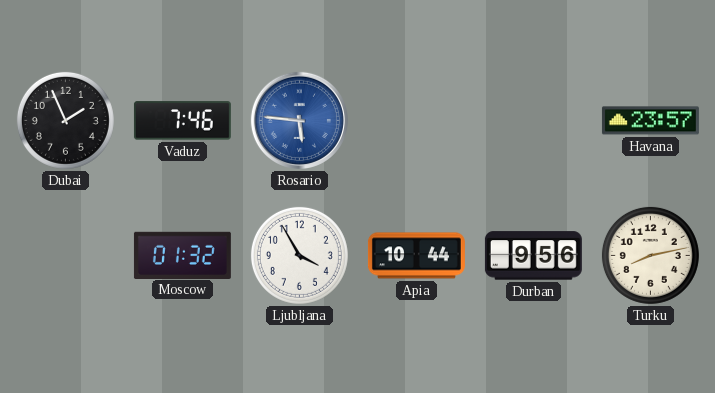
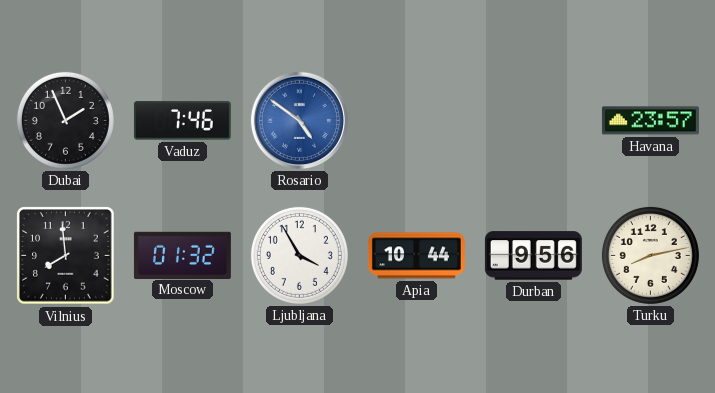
Rosario: 5:46 -> 4:51
Vilnius: none -> 7:59
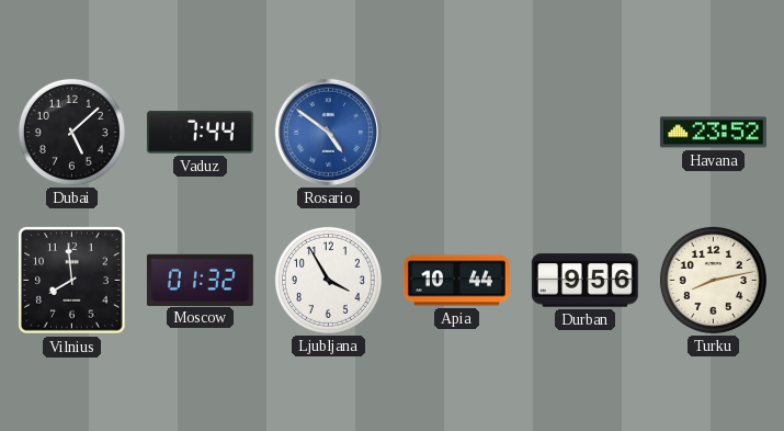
Dubai: 1:56 -> 5:08
Vaduz: 7:46 -> 7:44
Havana: 23:57 -> 23:52
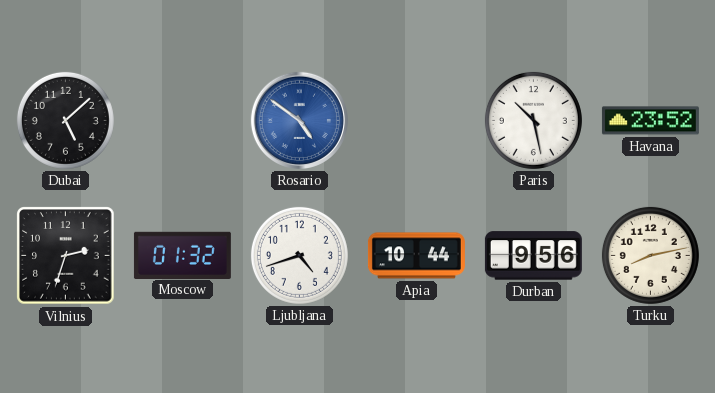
Vaduz: 7:44 -> none
Paris: none -> 10:28
Vilnius: 7:59 -> 2:33
Ljubljana: 3:55 -> 4:42
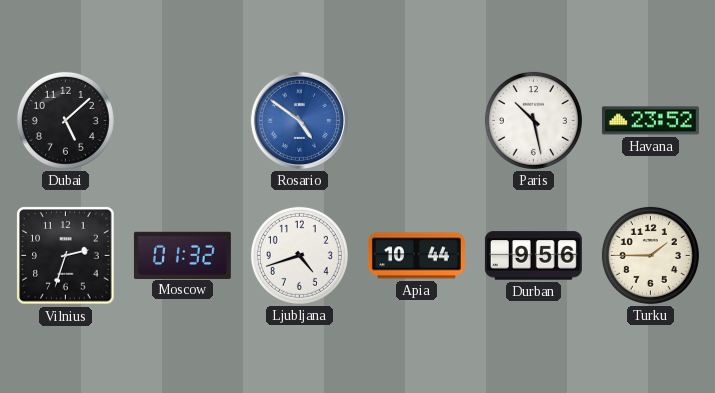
Turku: 8:13 -> 1:45
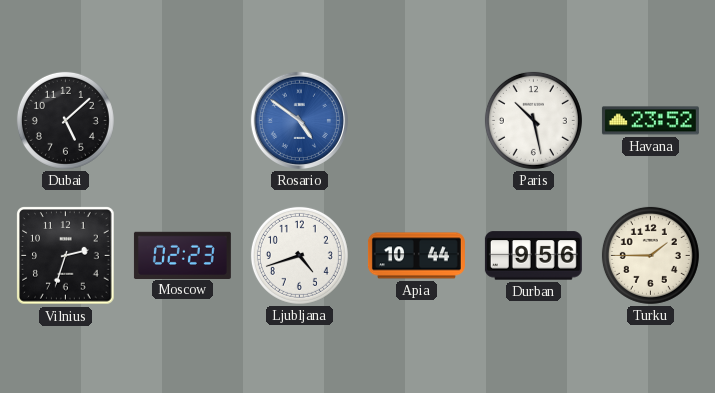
Moscow: 01:32 -> 02:23
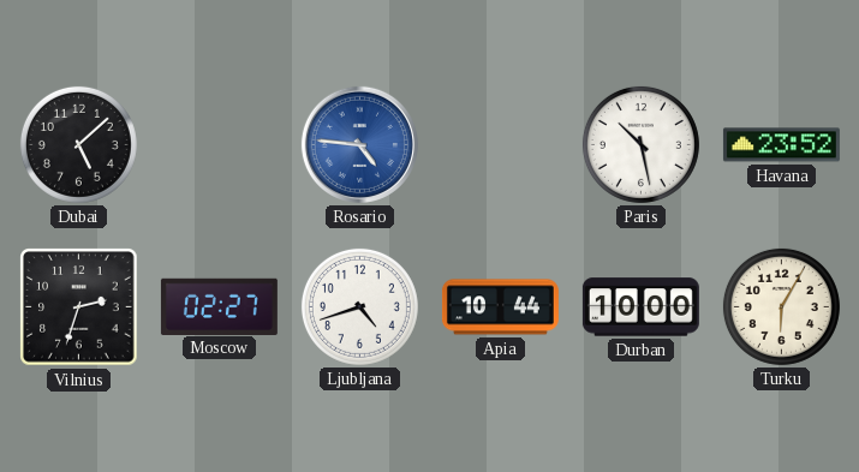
Rosario: 4:51 -> 4:46
Moscow: 02:23 -> 02:27
Durban: 9:56 -> 10:00
Turku: 1:45 -> 6:05
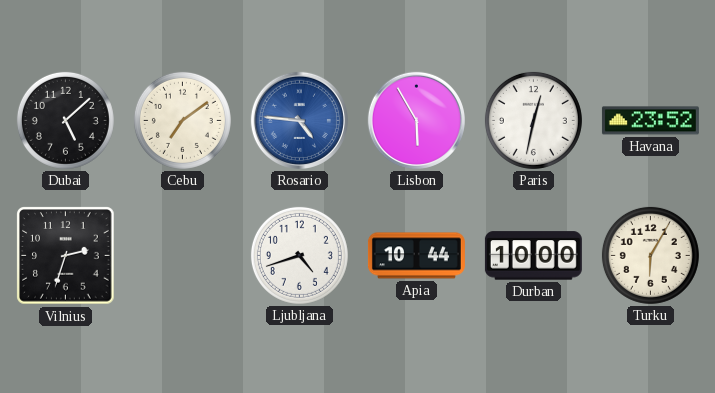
Cebu: none -> 7:09
Lisbon: none -> 5:55
Paris: 10:28 -> 12:32
Moscow: 02:27 -> none
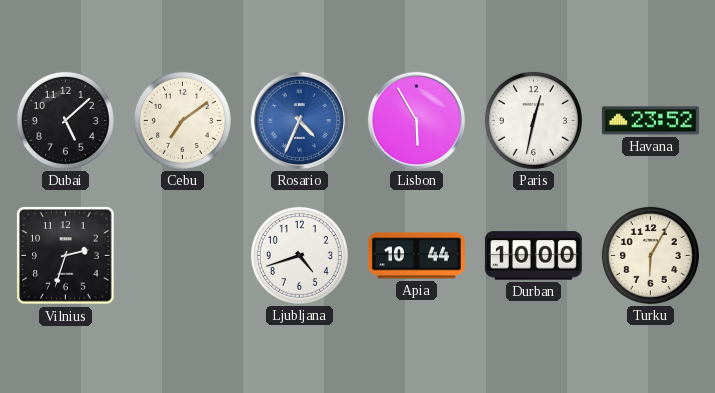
Rosario: 4:46 -> 4:34
